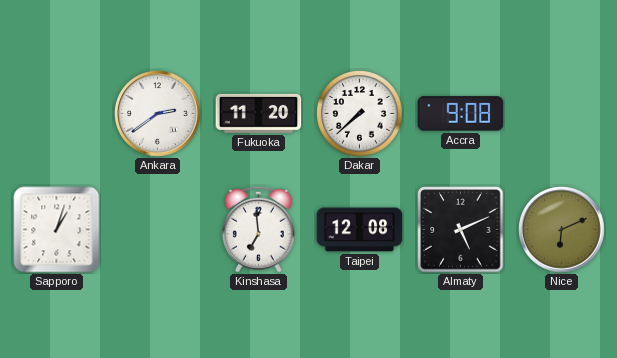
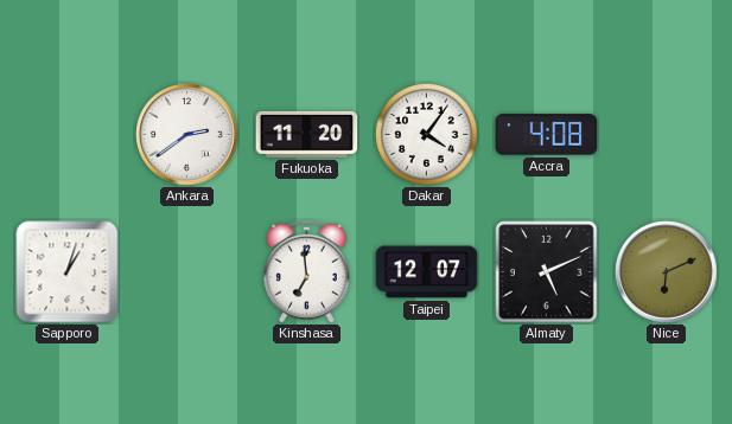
Dakar: 7:38 -> 4:06
Accra: 9:08 -> 4:08
Taipei: 12:08 -> 12:07
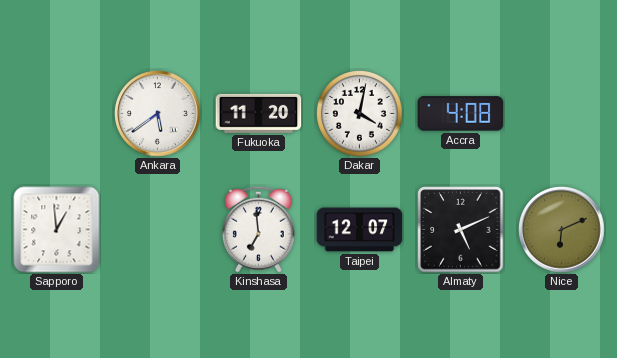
Ankara: 2:39 -> 5:39
Dakar: 4:06 -> 4:02
Sapporo: 1:03 -> 12:59
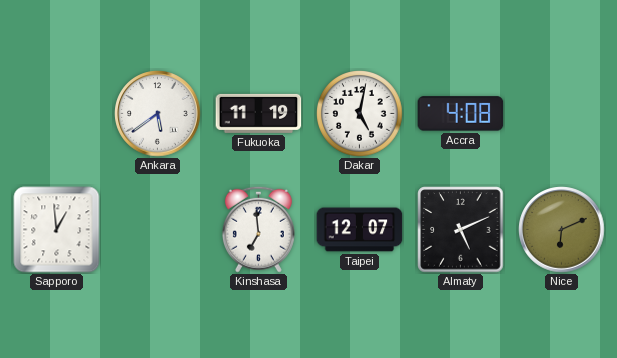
Fukuoka: 11:20 -> 11:19
Dakar: 4:02 -> 5:02
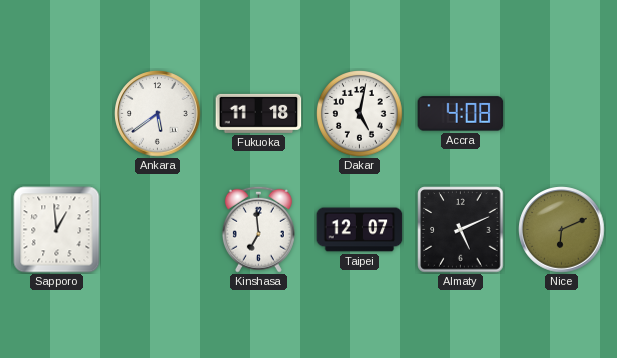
Fukuoka: 11:19 -> 11:18
